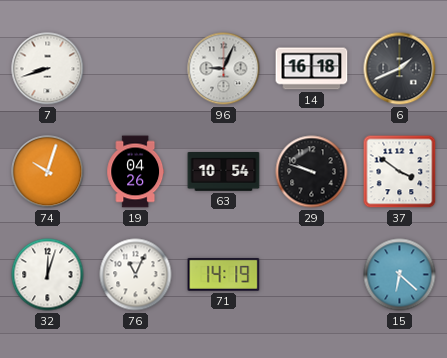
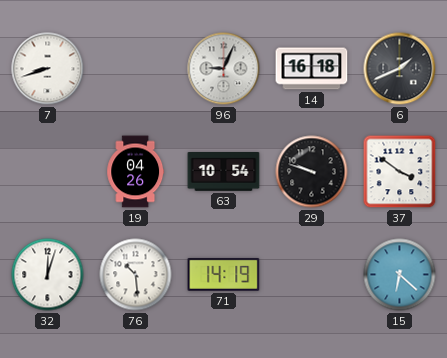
74: 10:03 -> none
76: 11:04 -> 10:29
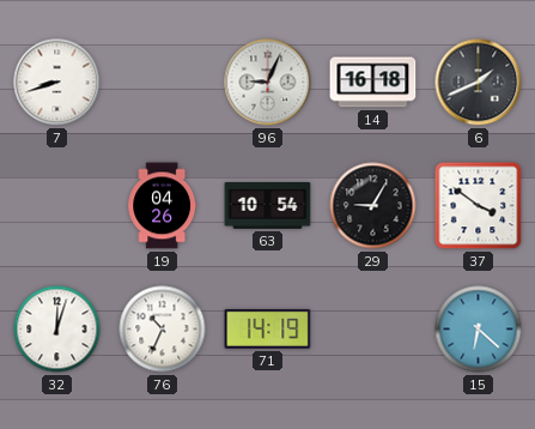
29: 9:48 -> 9:05
76: 10:29 -> 10:34
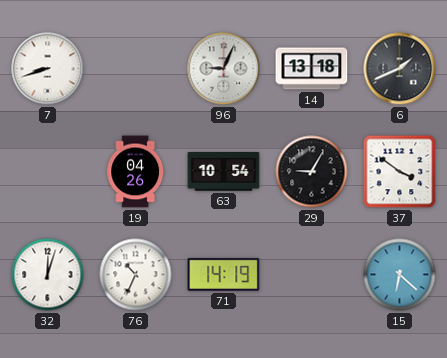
14: 16:18 -> 13:18
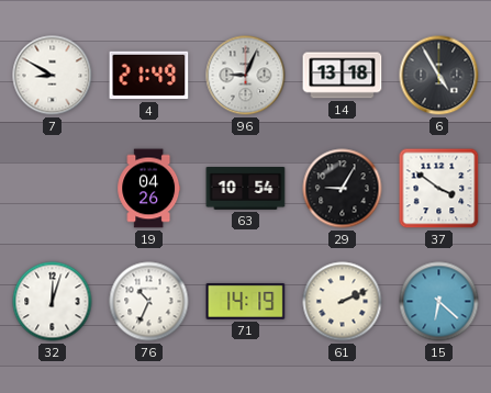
7: 8:42 -> 8:50
4: none -> 21:49
6: 1:41 -> 4:55
61: none -> 2:11
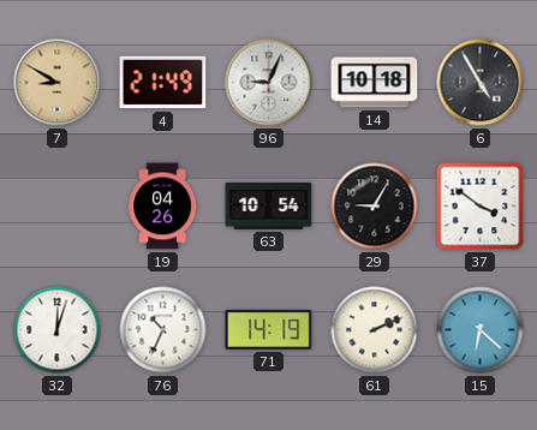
7 dial: white -> champagne
14: 13:18 -> 10:18
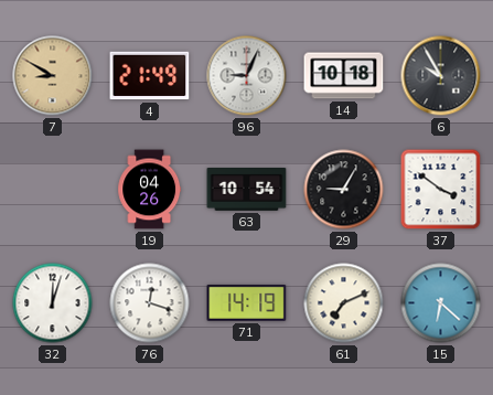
6: 4:55 -> 9:55
76: 10:34 -> 12:18
61: 2:11 -> 7:11
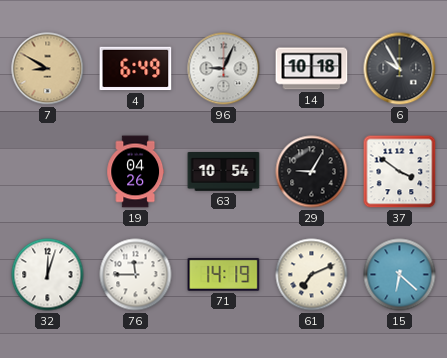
4: 21:49 -> 6:49
76: 12:18 -> 11:45
